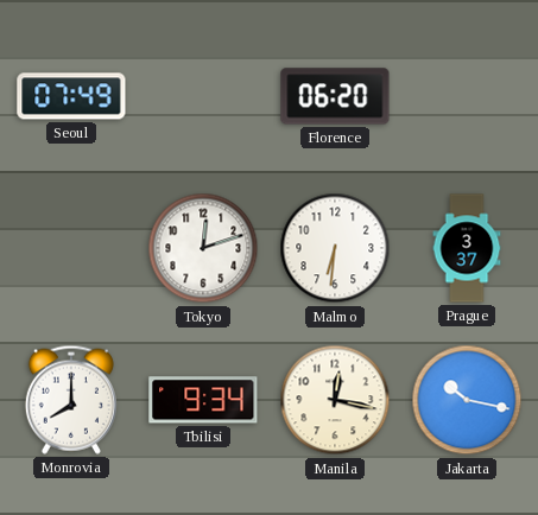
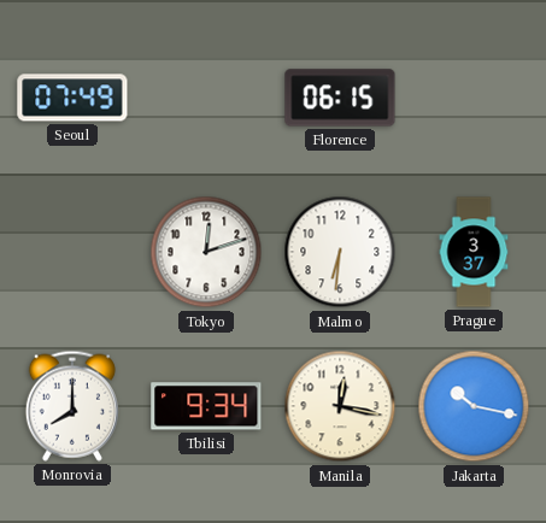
Florence: 06:20 -> 06:15
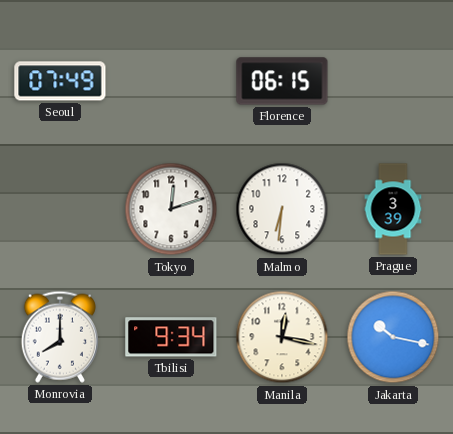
Prague: 3:37 -> 3:39
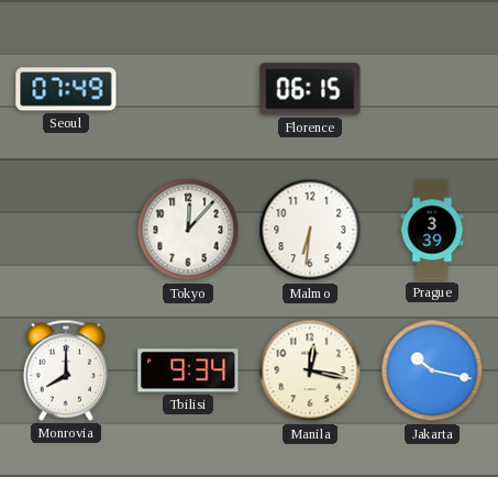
Tokyo: 12:12 -> 12:07
